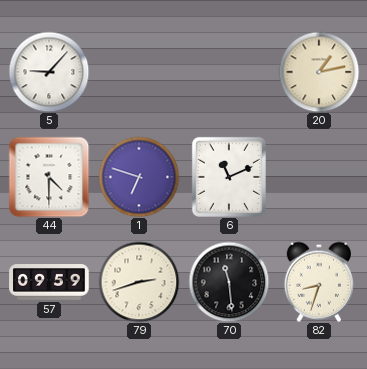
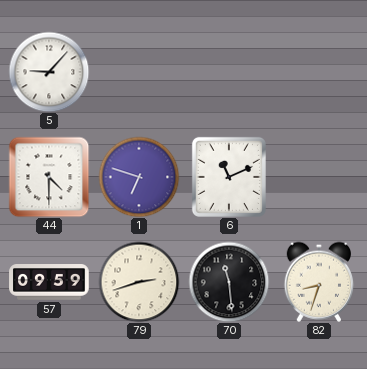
20: 1:13 -> none
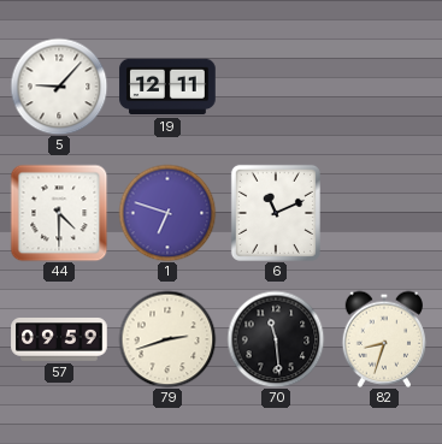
19: none -> 12:11
